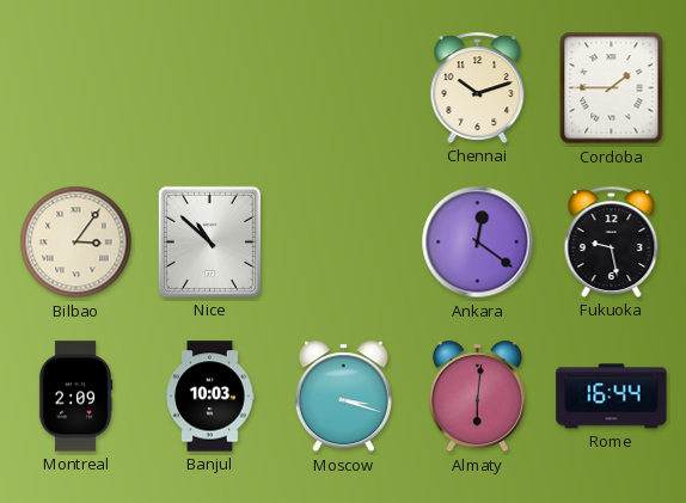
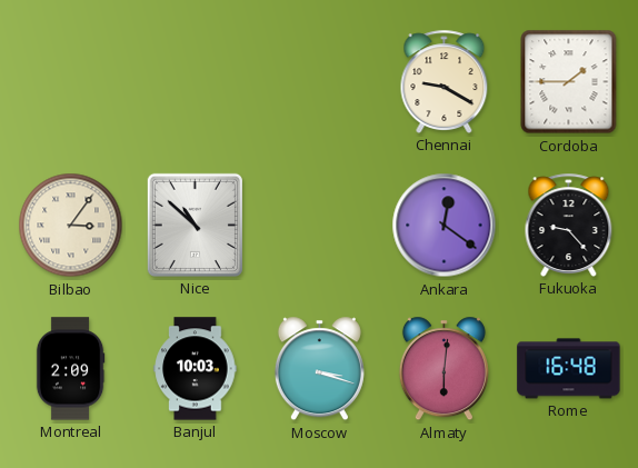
Chennai: 10:12 -> 9:20
Fukuoka: 9:28 -> 9:23
Rome: 16:44 -> 16:48
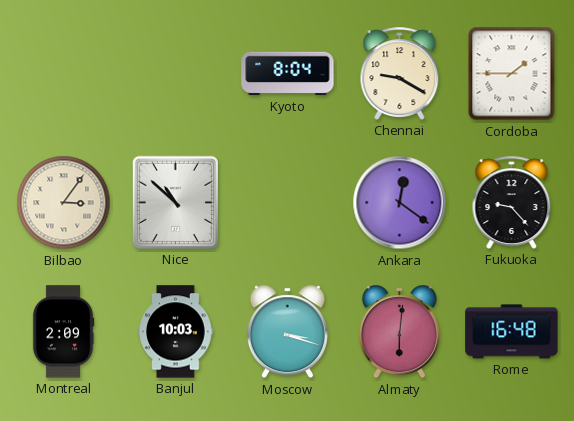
Kyoto: none -> 8:04
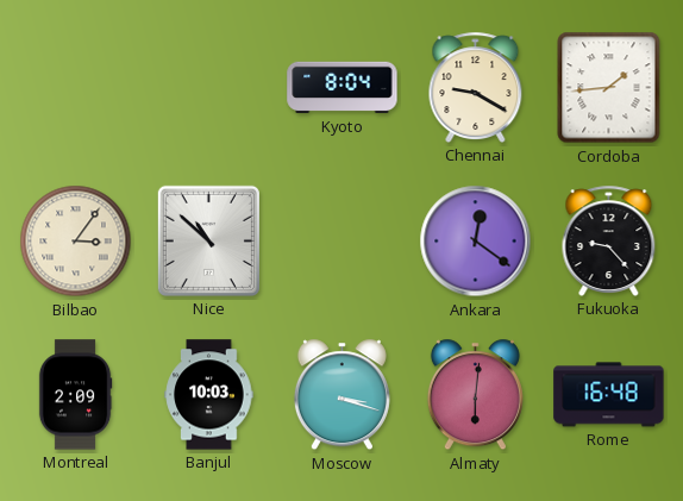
Cordoba: 1:45 -> 1:44
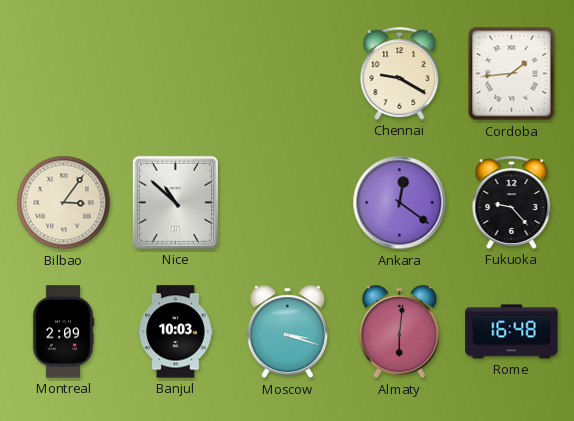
Kyoto: 8:04 -> none
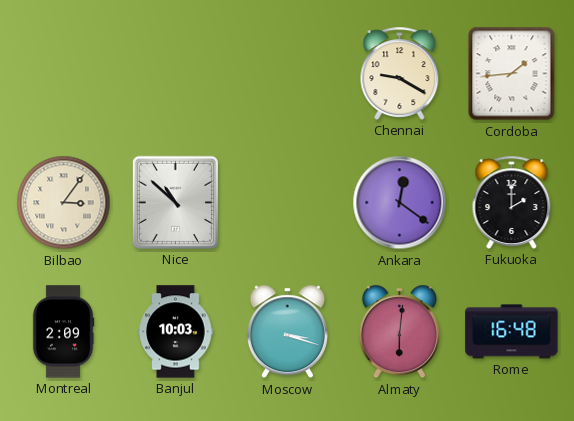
Fukuoka: 9:23 -> 2:00
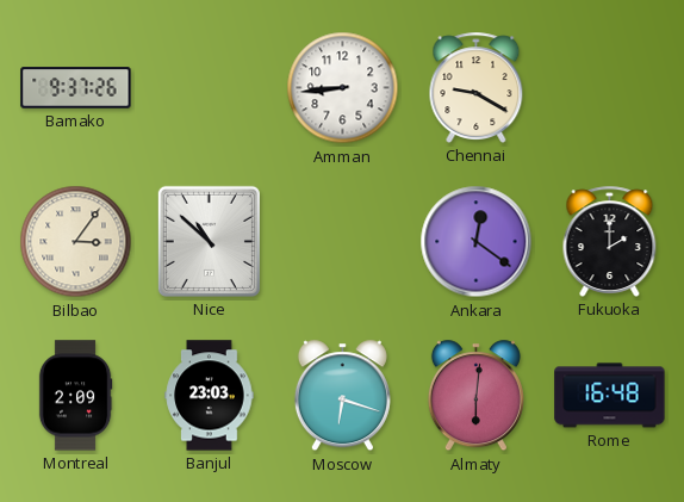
Bamako: none -> 9:37
Amman: none -> 8:44
Cordoba: 1:44 -> none
Banjul: 10:03 -> 23:03
Moscow: 3:18 -> 6:18
